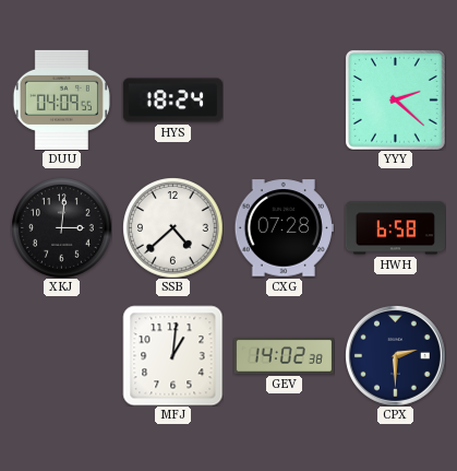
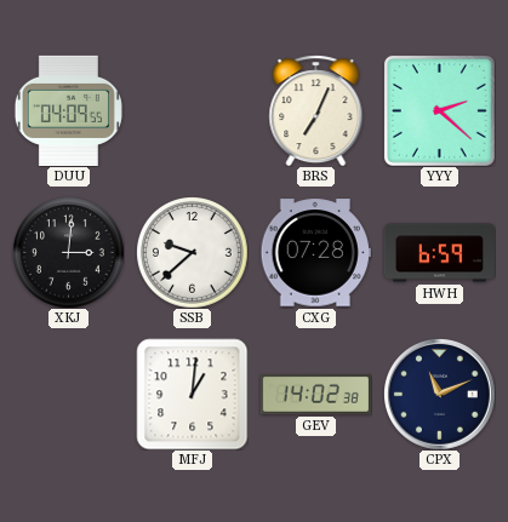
HYS: 18:24 -> none
BRS: none -> 7:04
SSB: 4:38 -> 9:38
HWH: 6:58 -> 6:59
CPX: 2:30 -> 11:11
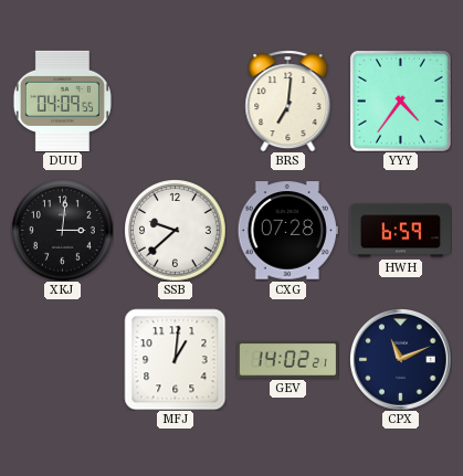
BRS: 7:04 -> 7:01
YYY: 2:22 -> 4:36
GEV: 14:02:38 -> 14:02:21
